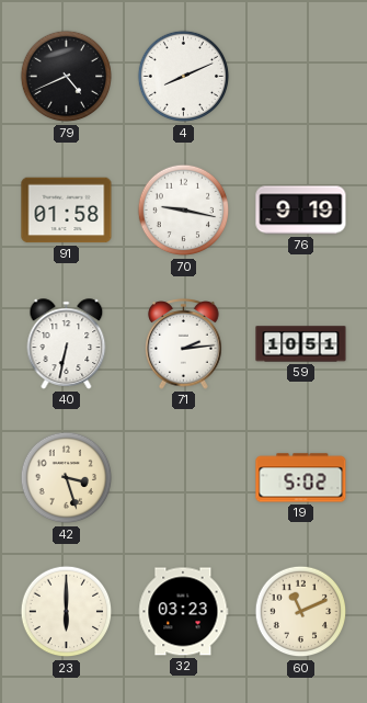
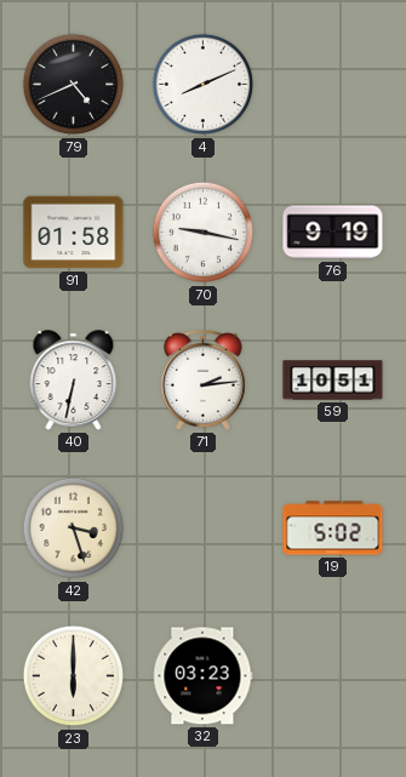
60: 11:11 -> none
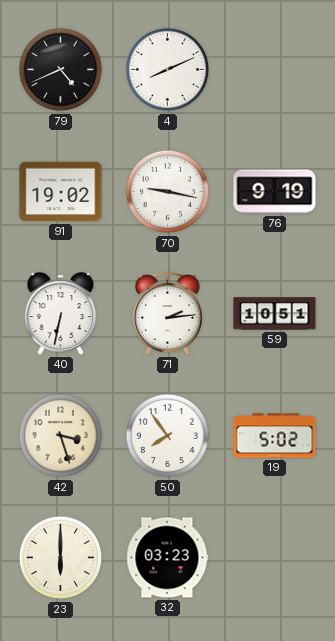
91: 01:58 -> 19:02
50: none -> 7:54
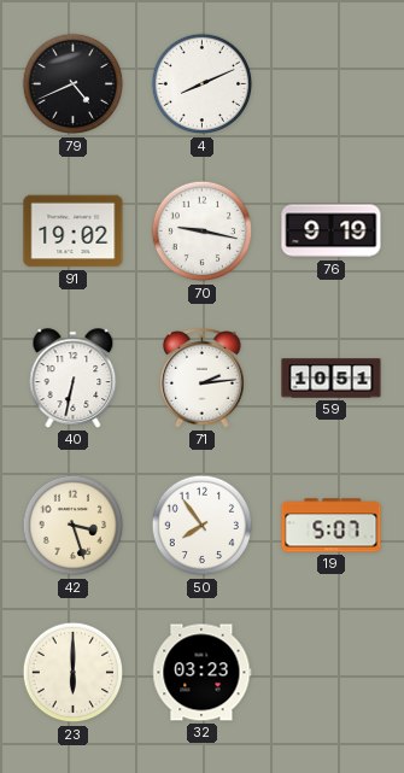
19: 5:02 -> 5:07
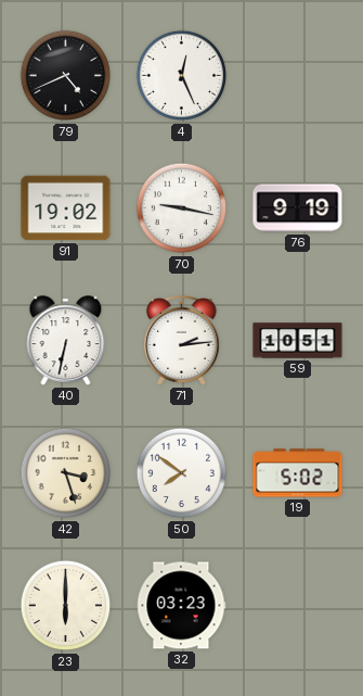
4: 8:11 -> 12:26
50: 7:54 -> 7:51
19: 5:07 -> 5:02
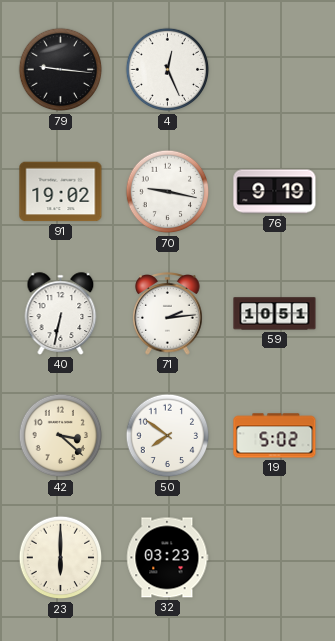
79: 4:41 -> 9:16
42: 3:27 -> 3:22
